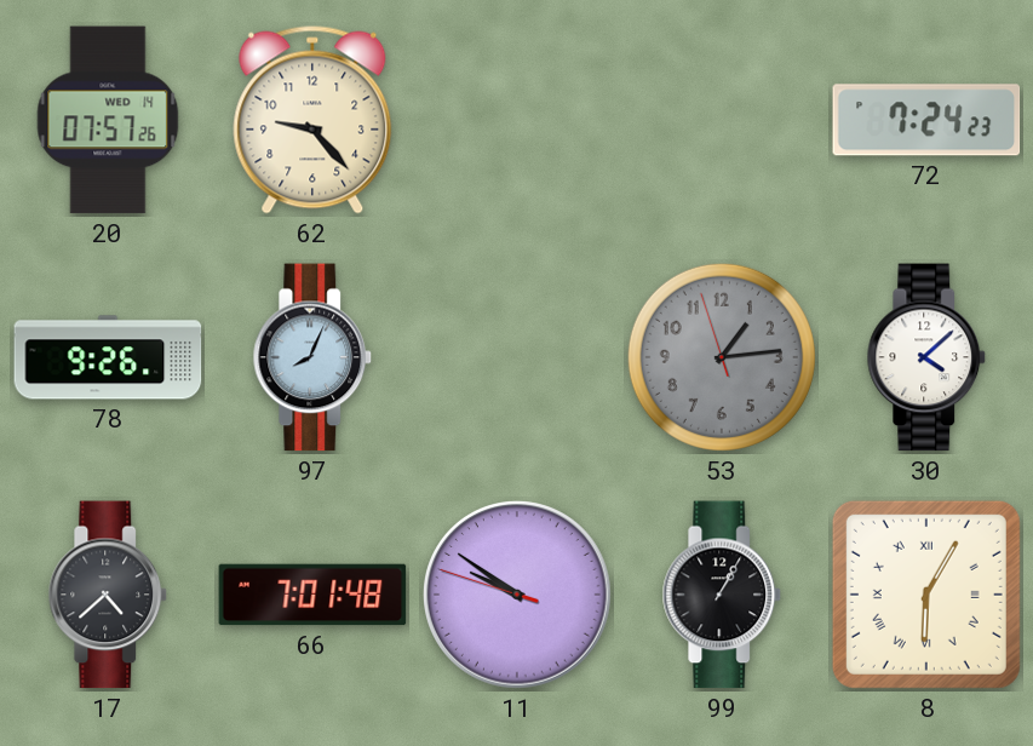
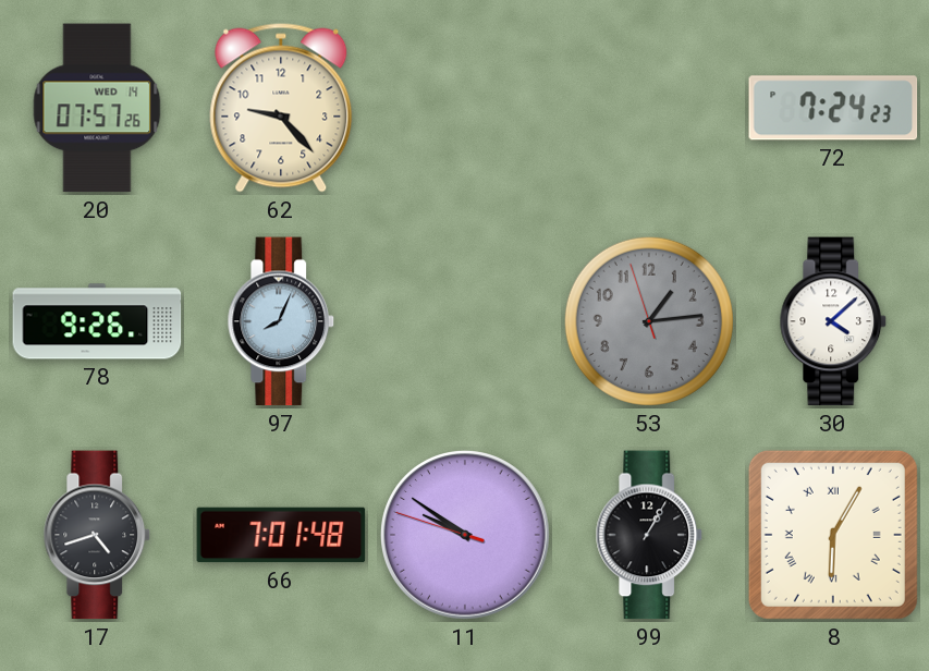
17: 4:38 -> 4:42
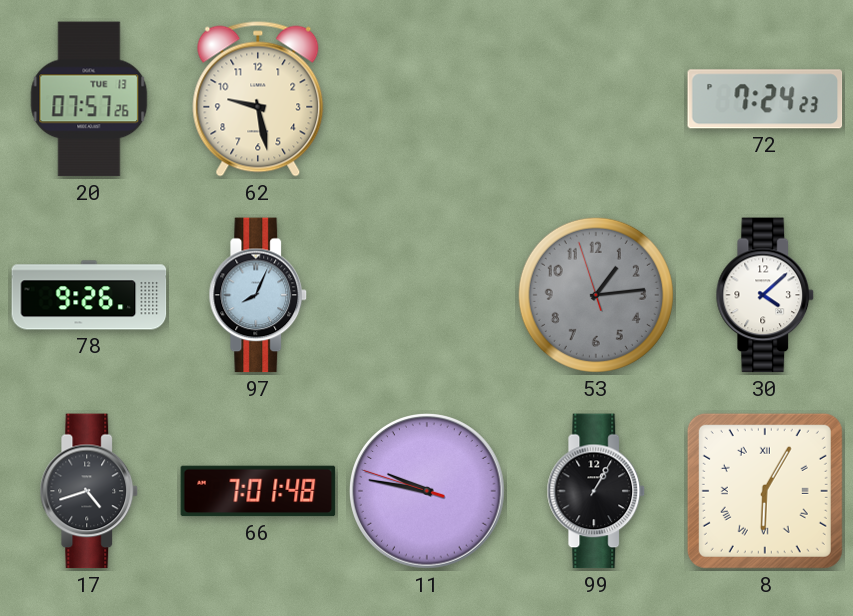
20 date: WED 14 -> TUE 13
62: 9:23 -> 9:28
11: 9:50 -> 9:46
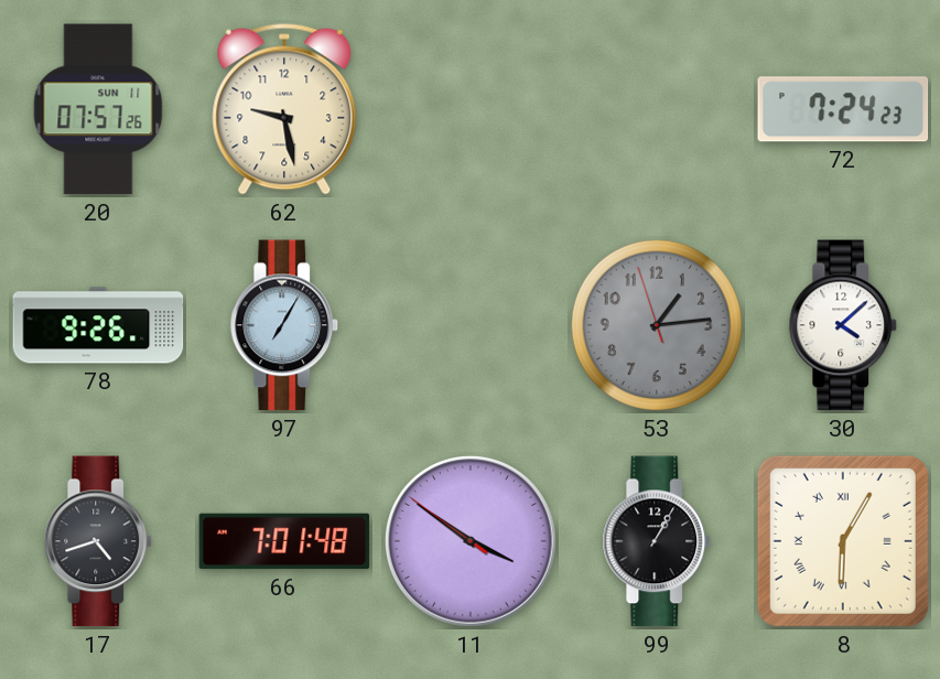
20 date: TUE 13 -> SUN 11
97: 8:04 -> 7:05
11: 9:46 -> 3:50
